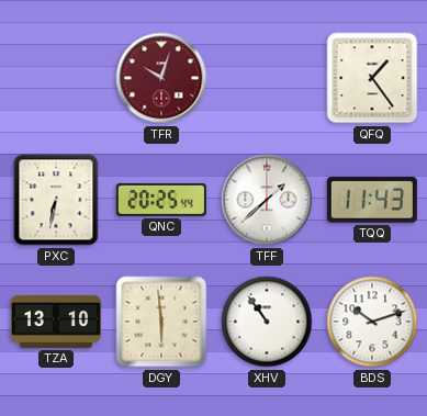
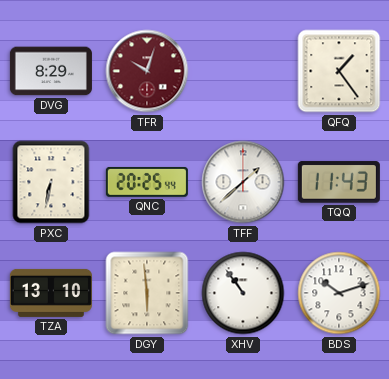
DVG: none -> 8:29
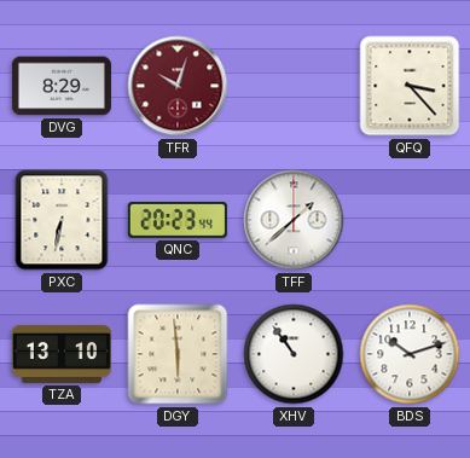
QFQ: 1:24 -> 3:23
QNC: 20:25 -> 20:23
TQQ: 11:43 -> none
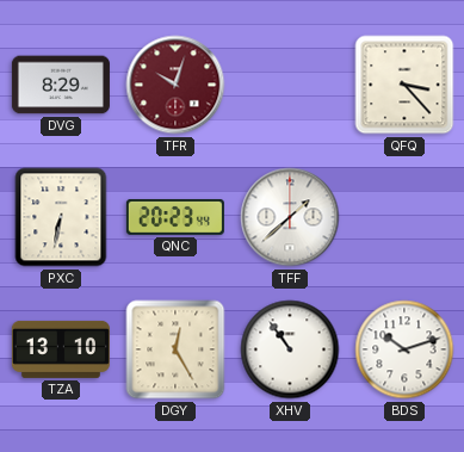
DGY: 5:59 -> 12:25
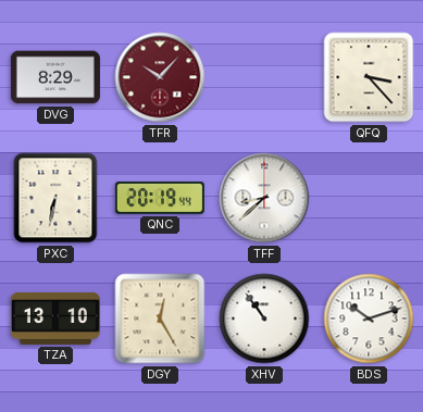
TFR: 10:03 -> 10:07
QNC: 20:23 -> 20:19
TFF: 1:38 -> 8:38
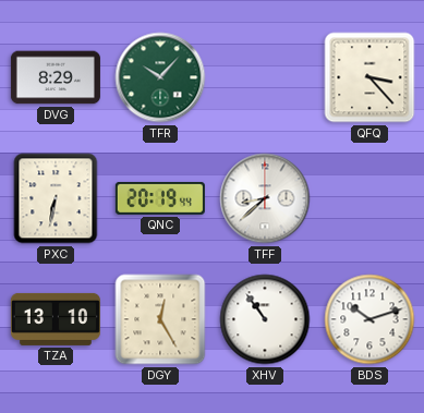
TFR dial: burgundy -> green
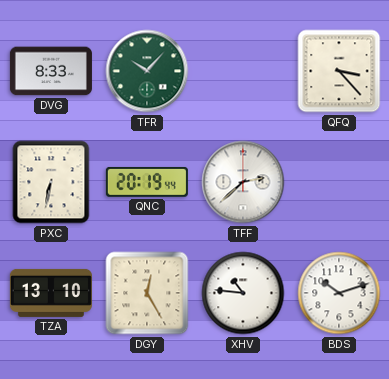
DVG: 8:29 -> 8:33
TFF: 8:38 -> 2:38
XHV: 10:54 -> 10:46
